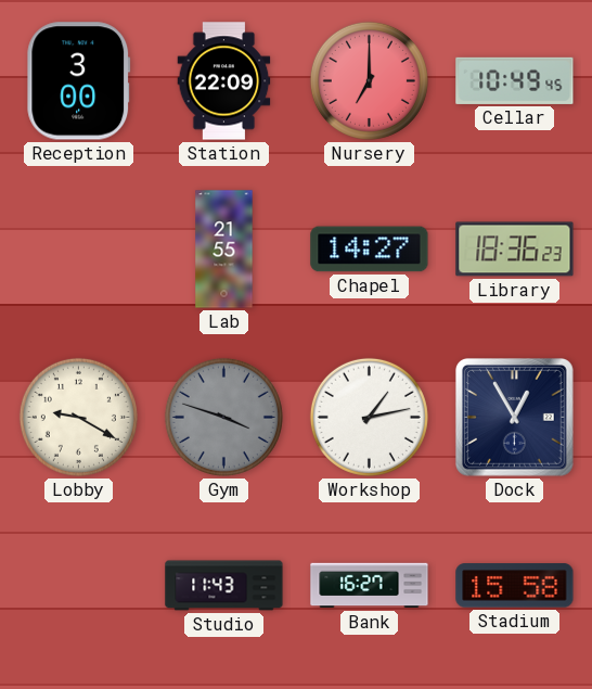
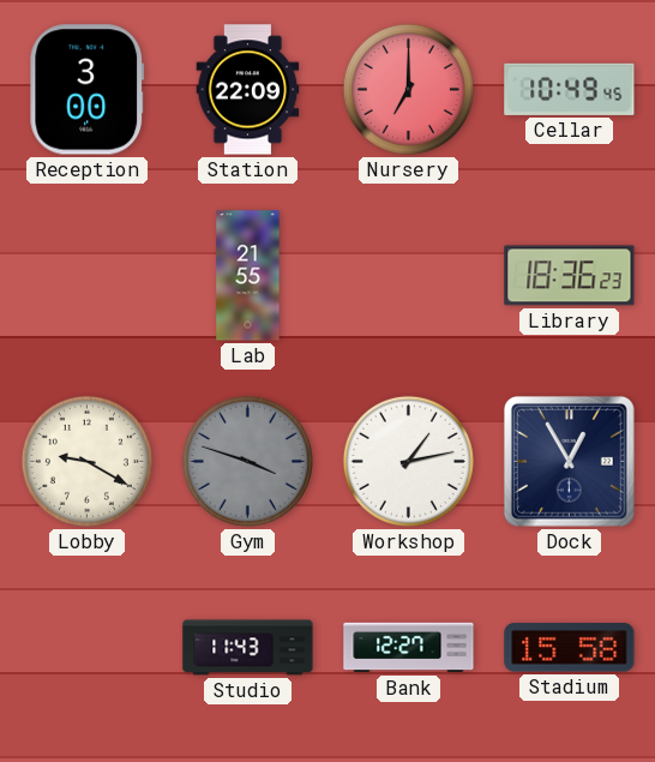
Chapel: 14:27 -> none
Bank: 16:27 -> 12:27
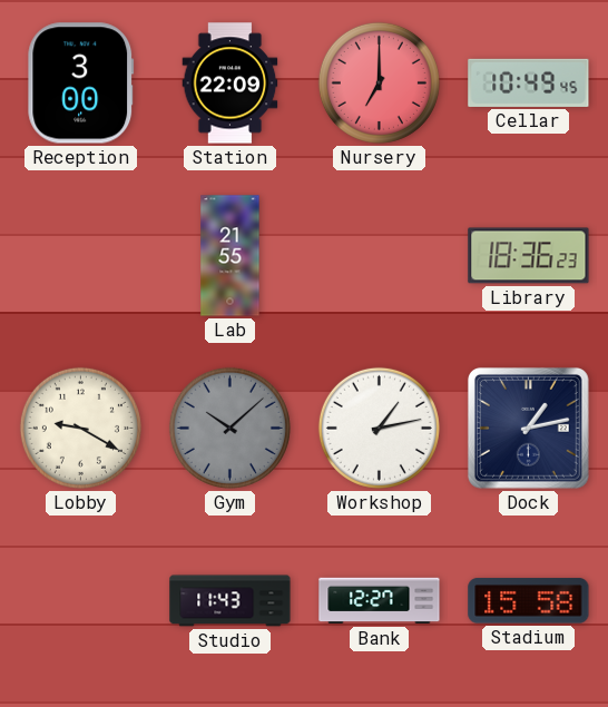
Gym: 3:48 -> 10:08
Dock: 12:55 -> 1:13
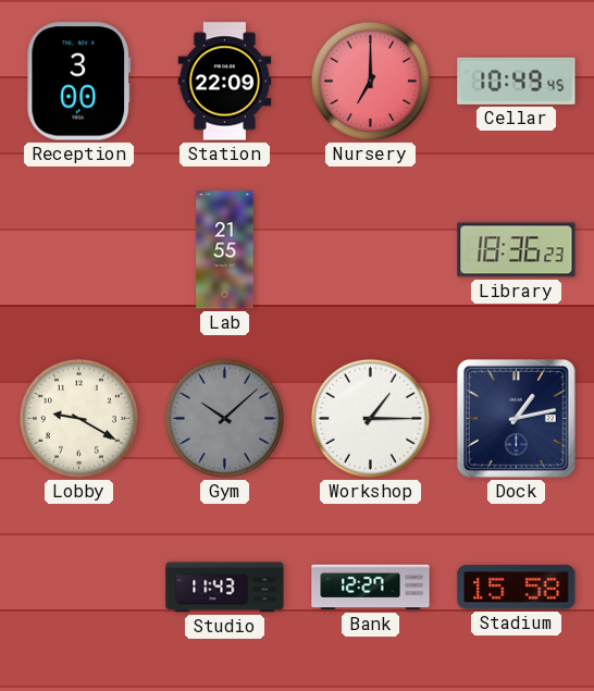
Workshop: 1:13 -> 1:15
